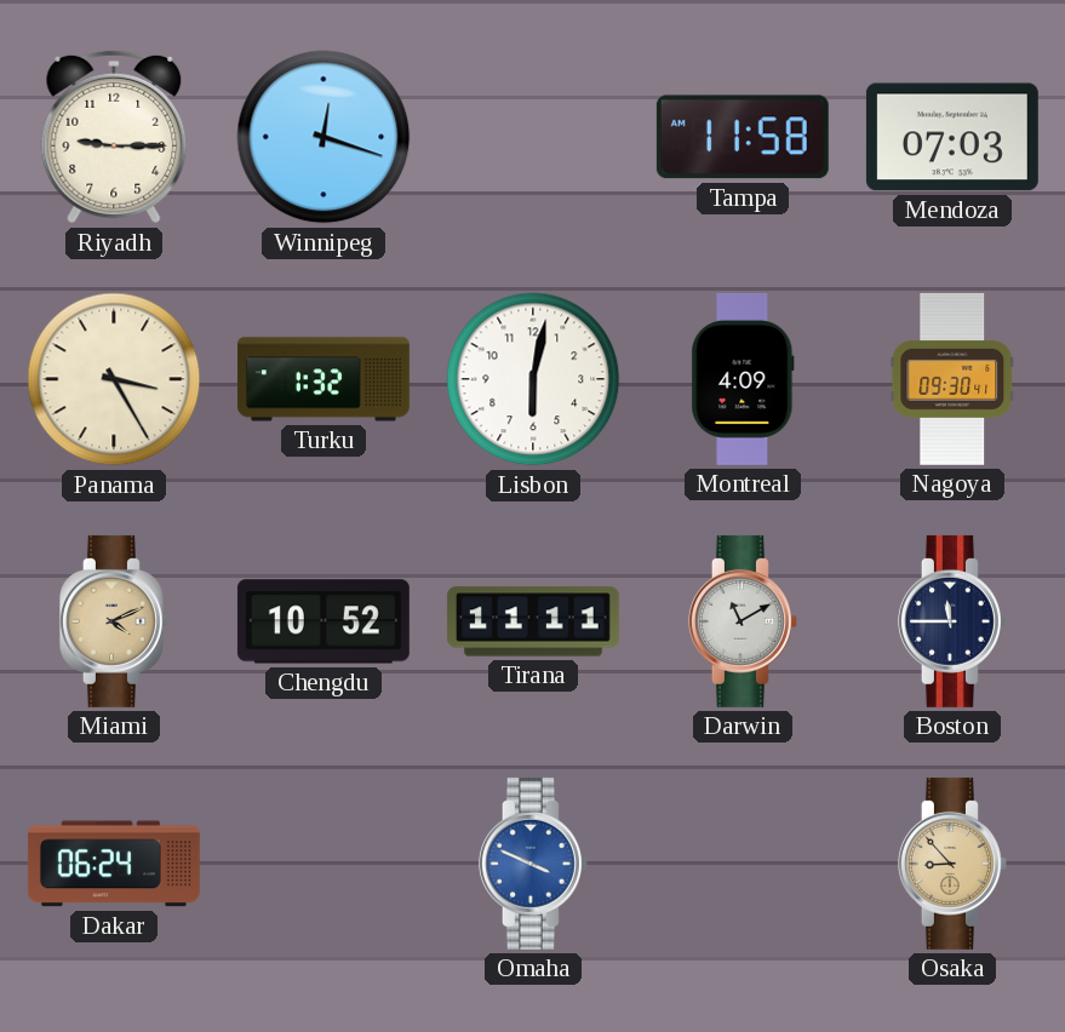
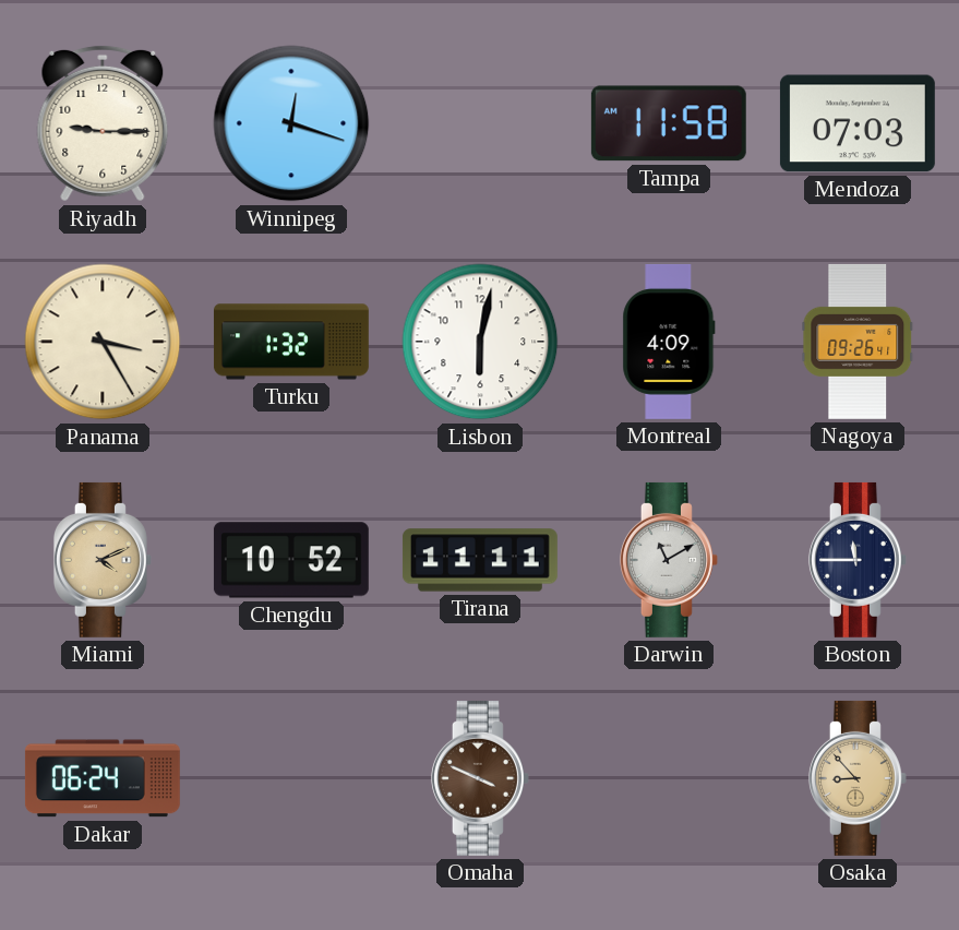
Nagoya: 09:30 -> 09:26
Omaha dial: blue -> brown
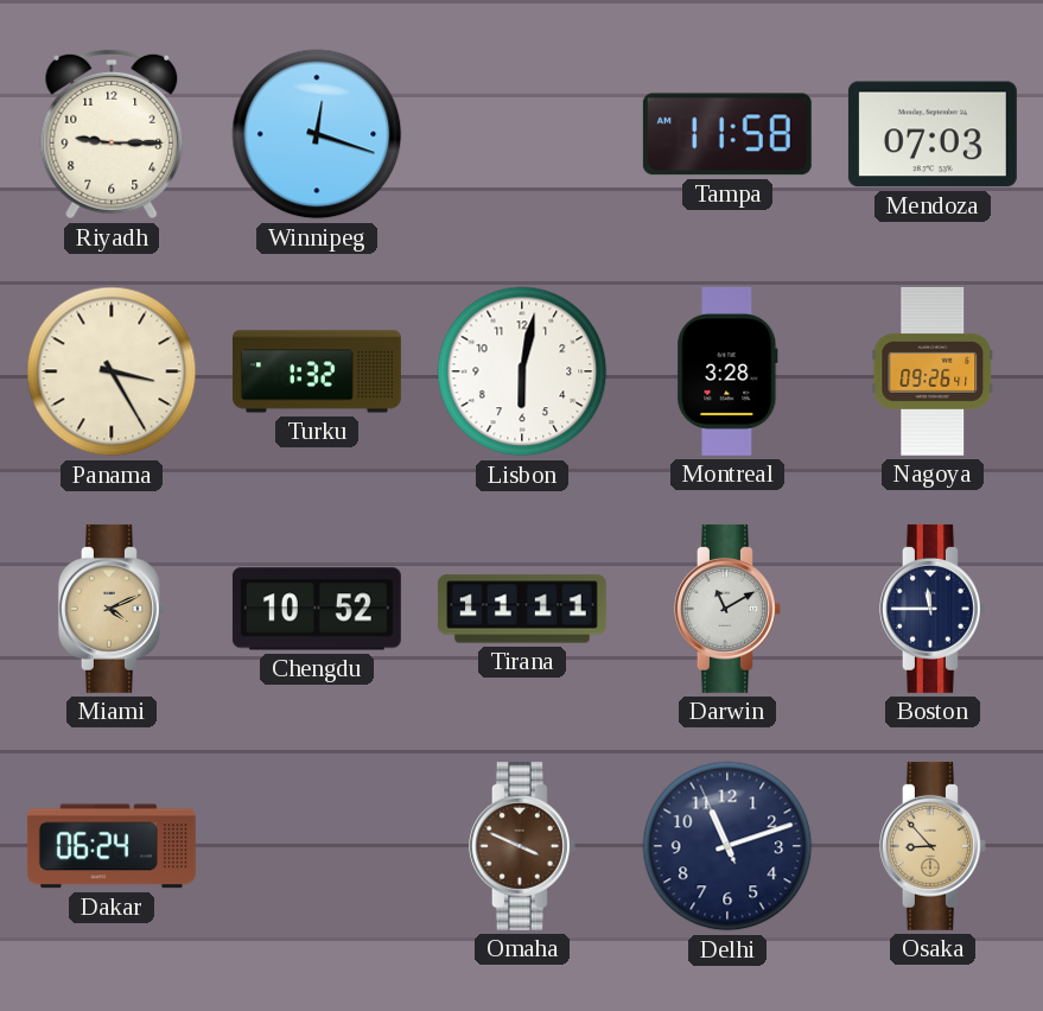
Montreal: 4:09 -> 3:28
Delhi: none -> 11:11
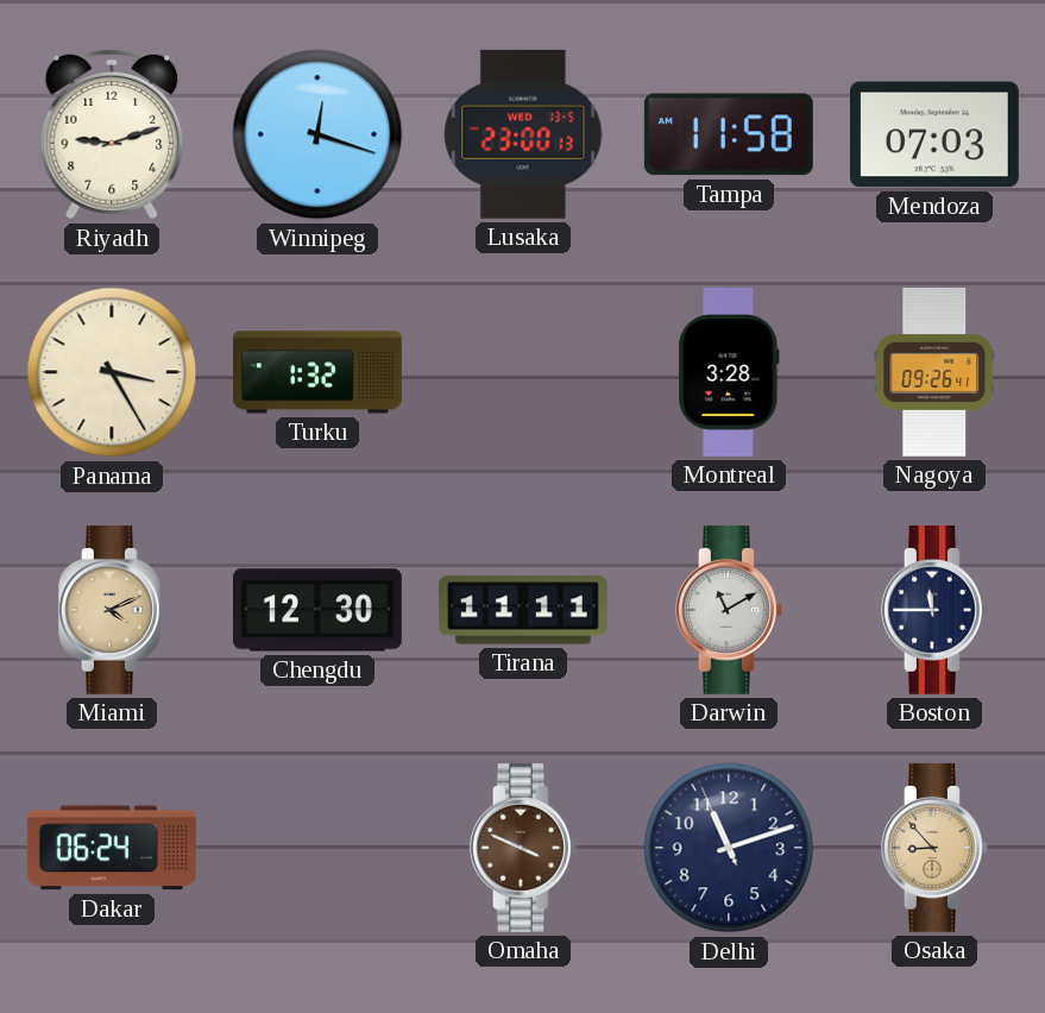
Riyadh: 9:15 -> 9:12
Lusaka: none -> 23:00
Lisbon: 6:02 -> none
Chengdu: 10:52 -> 12:30
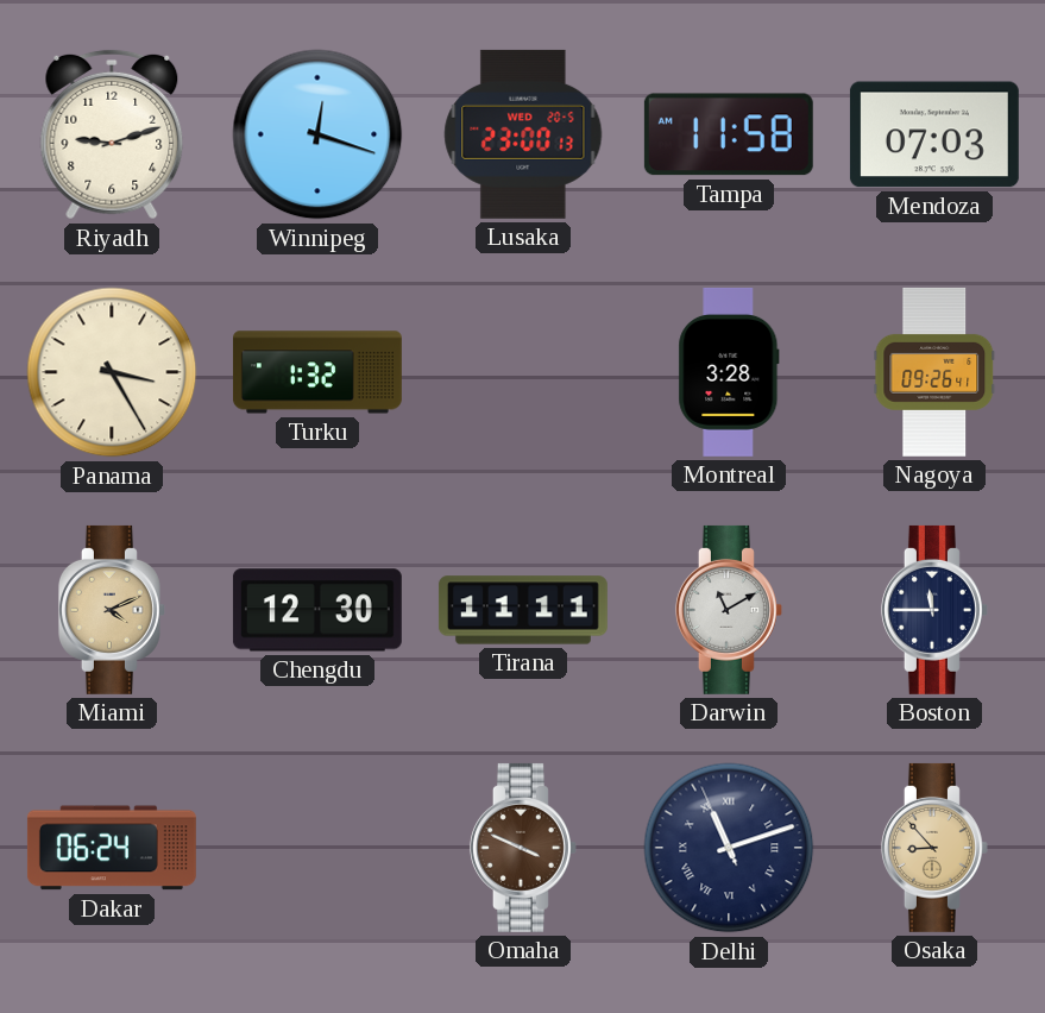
Lusaka date: WED 13-5 -> WED 20-5
Delhi numerals: Arabic -> Roman
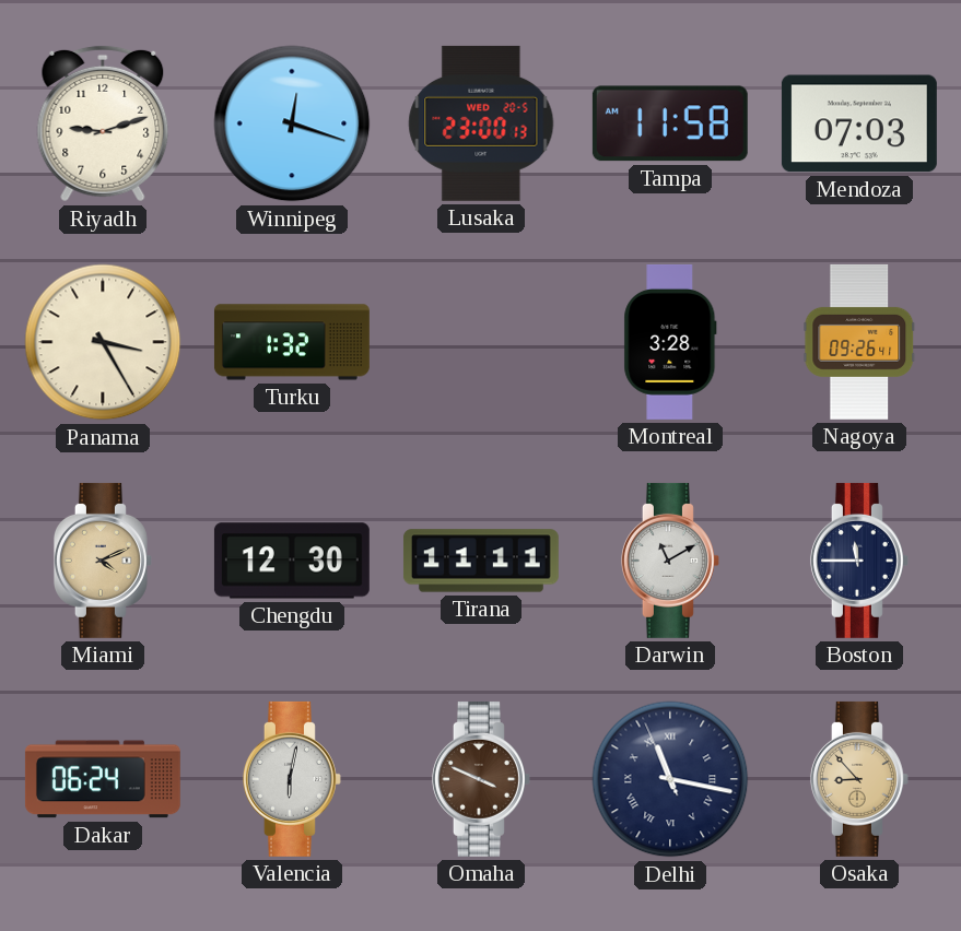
Valencia: none -> 6:02
Delhi: 11:11 -> 11:16
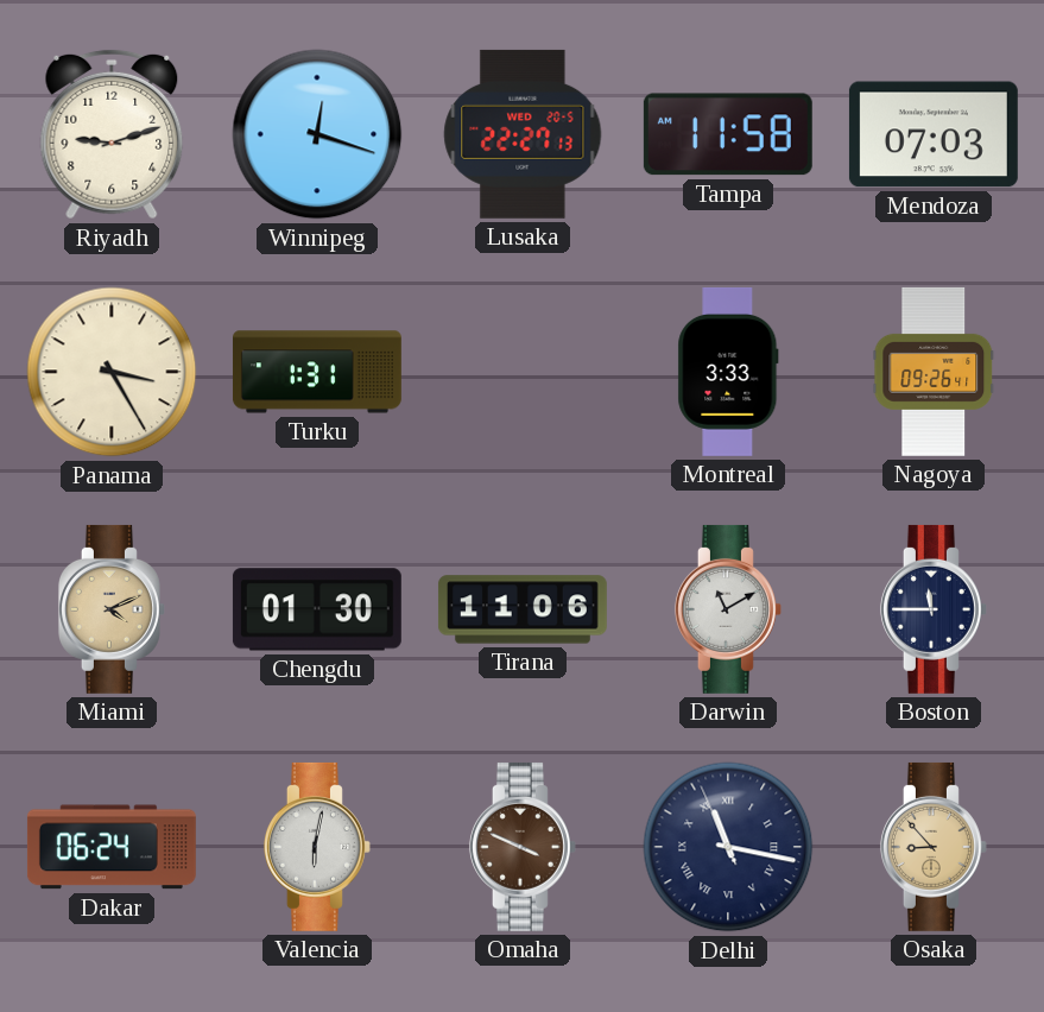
Lusaka: 23:00 -> 22:27
Turku: 1:32 -> 1:31
Montreal: 3:28 -> 3:33
Chengdu: 12:30 -> 01:30
Tirana: 11:11 -> 11:06
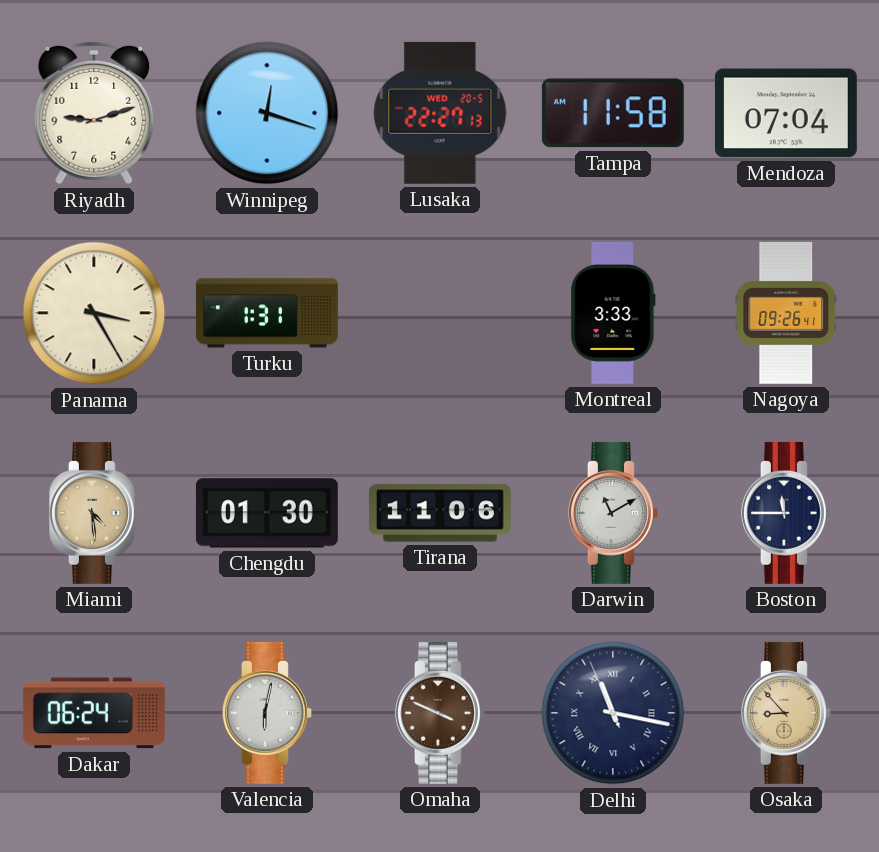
Mendoza: 07:03 -> 07:04
Miami: 4:11 -> 4:29
